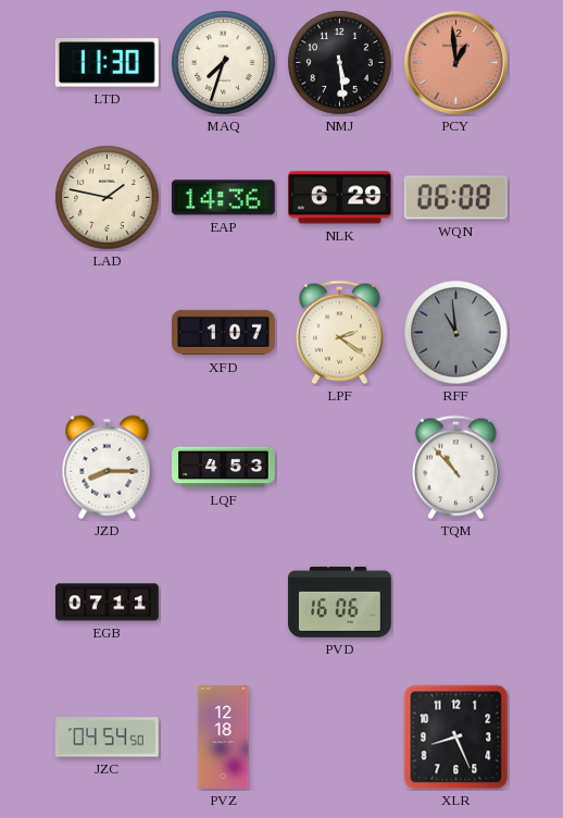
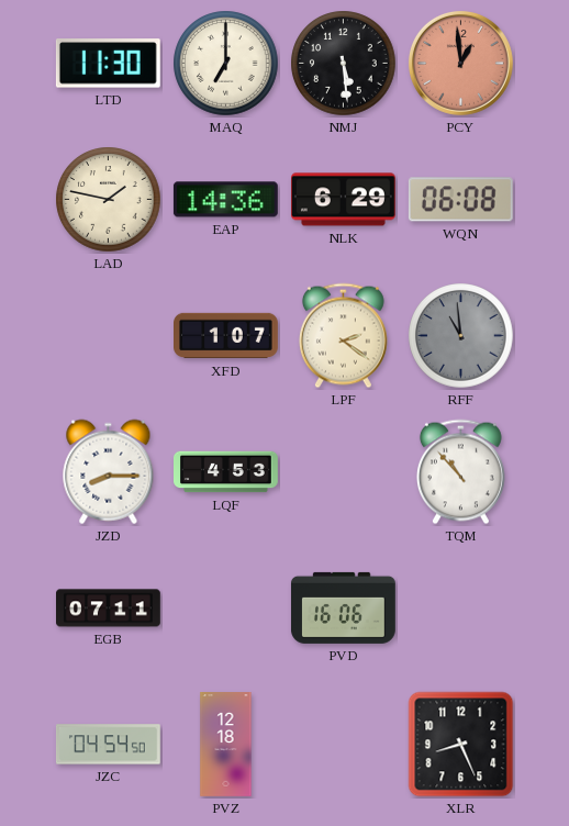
MAQ: 7:33 -> 7:00
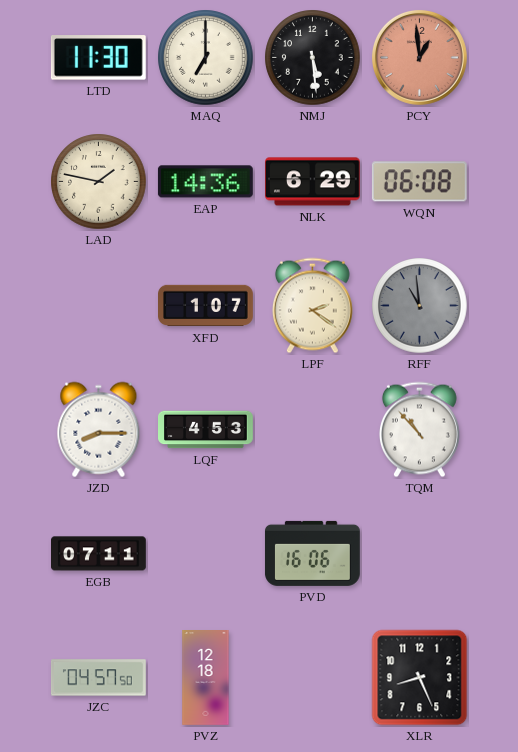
JZC: 04:54 -> 04:57
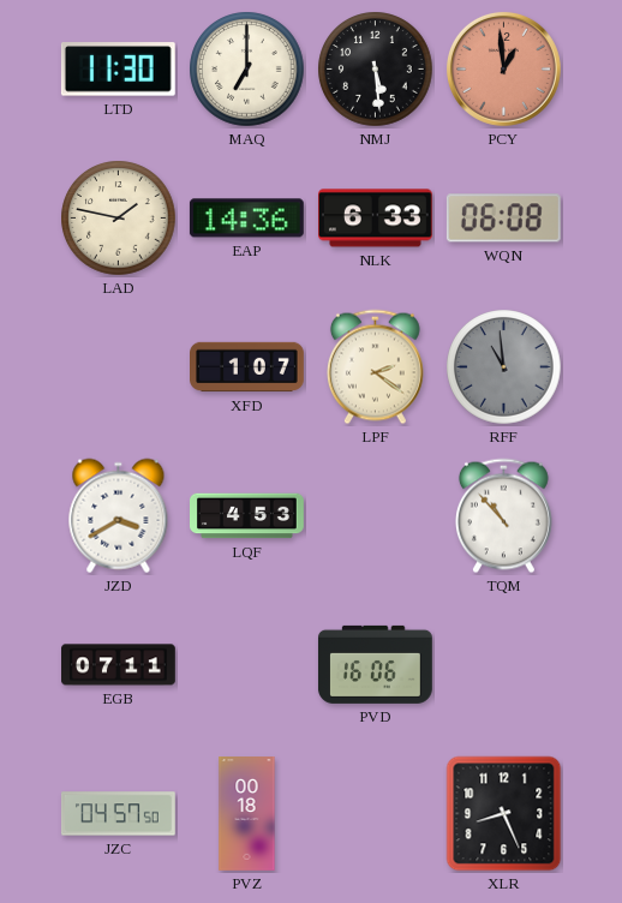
NLK: 6:29 -> 6:33
JZD: 8:15 -> 3:40
PVZ: 12:18 -> 00:18
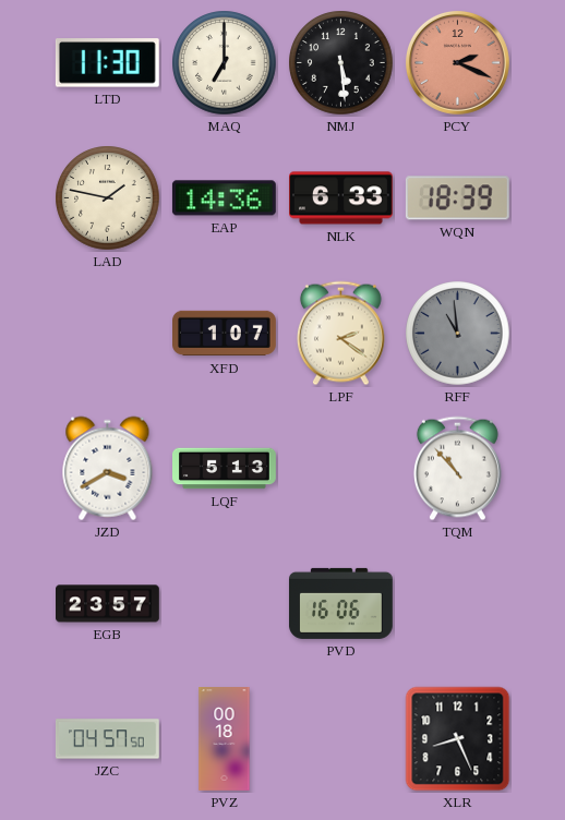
PCY: 12:59 -> 2:19
WQN: 06:08 -> 18:39
LQF: 4:53 -> 5:13
EGB: 07:11 -> 23:57
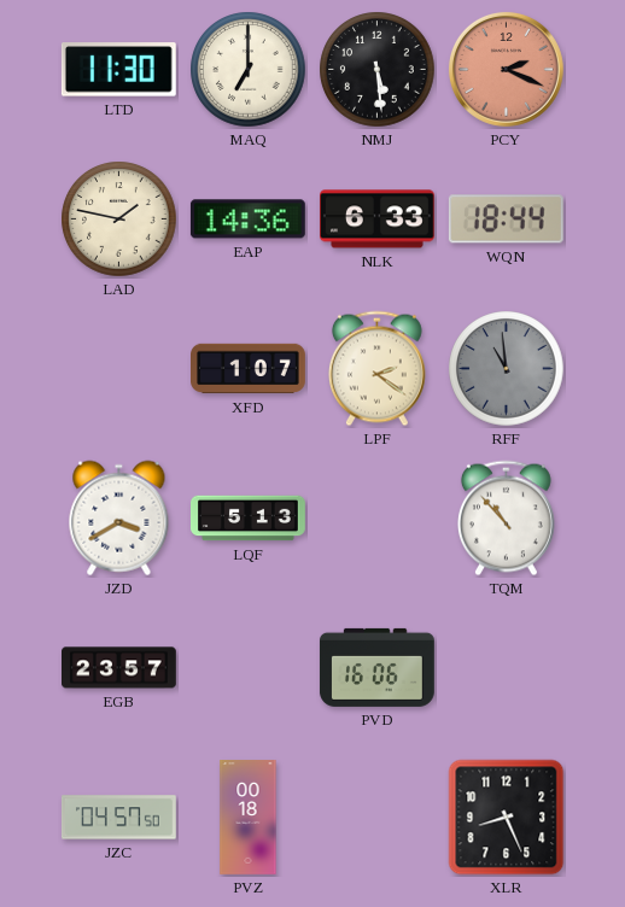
WQN: 18:39 -> 18:44
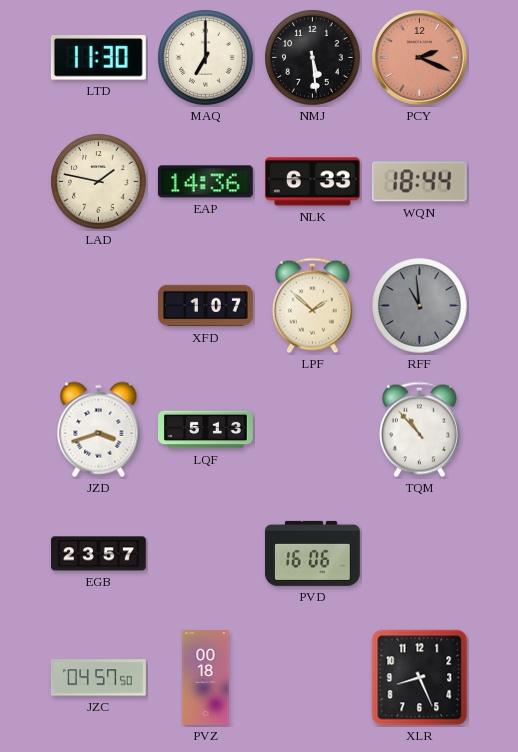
LPF: 2:21 -> 1:52
JZD: 3:40 -> 3:42
